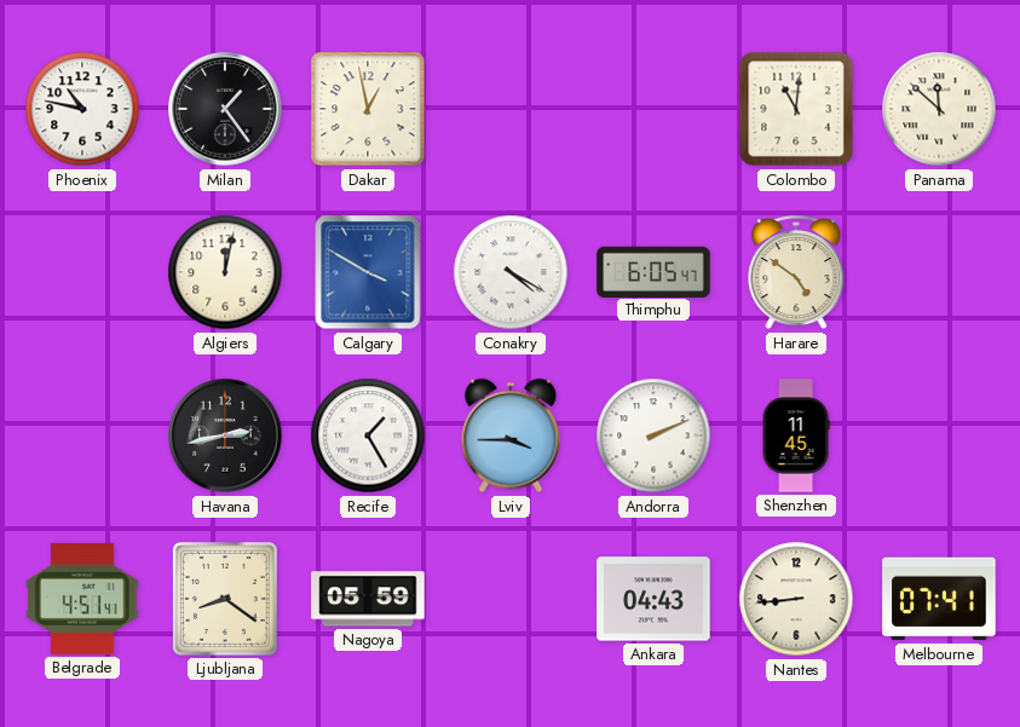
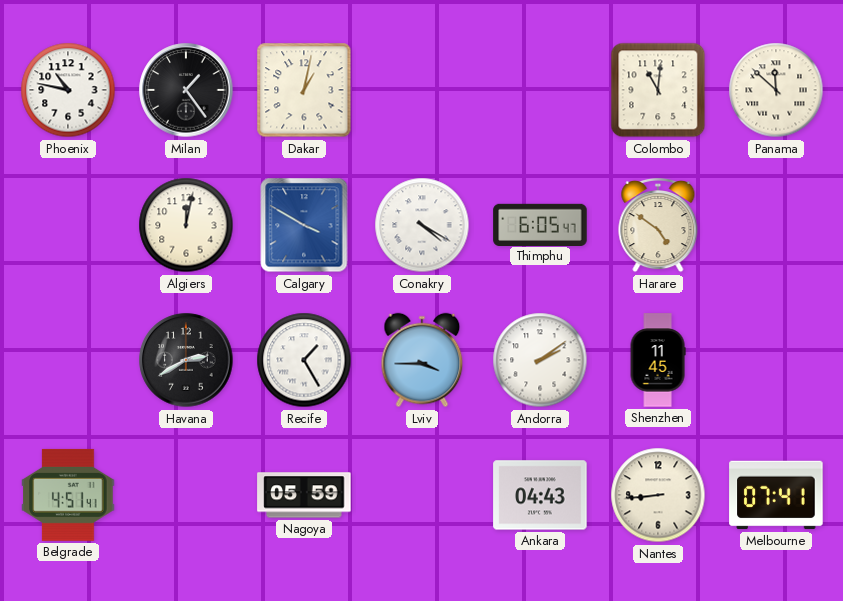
Dakar: 12:58 -> 1:02
Havana: 2:43 -> 2:40
Andorra: 2:11 -> 2:09
Ljubljana: 8:21 -> none
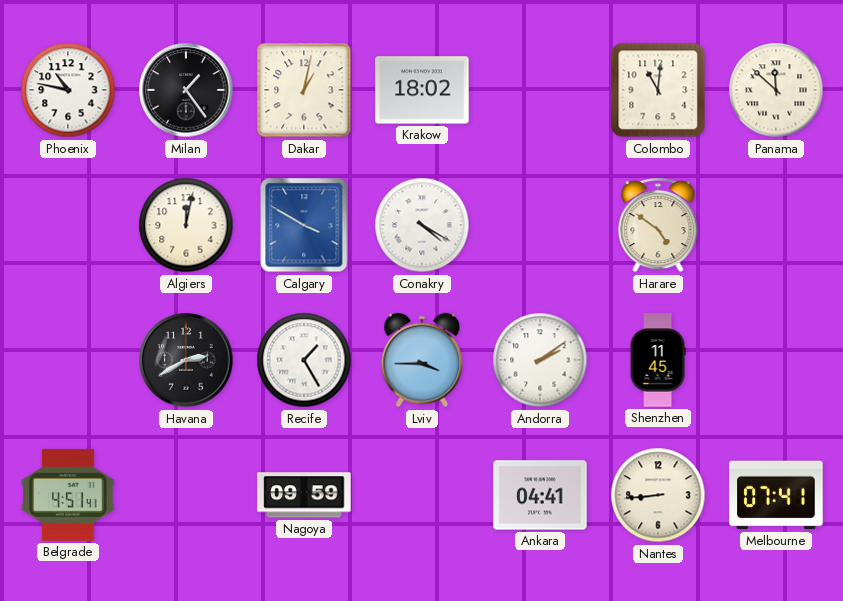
Krakow: none -> 18:02
Thimphu: 6:05 -> none
Nagoya: 05:59 -> 09:59
Ankara: 04:43 -> 04:41
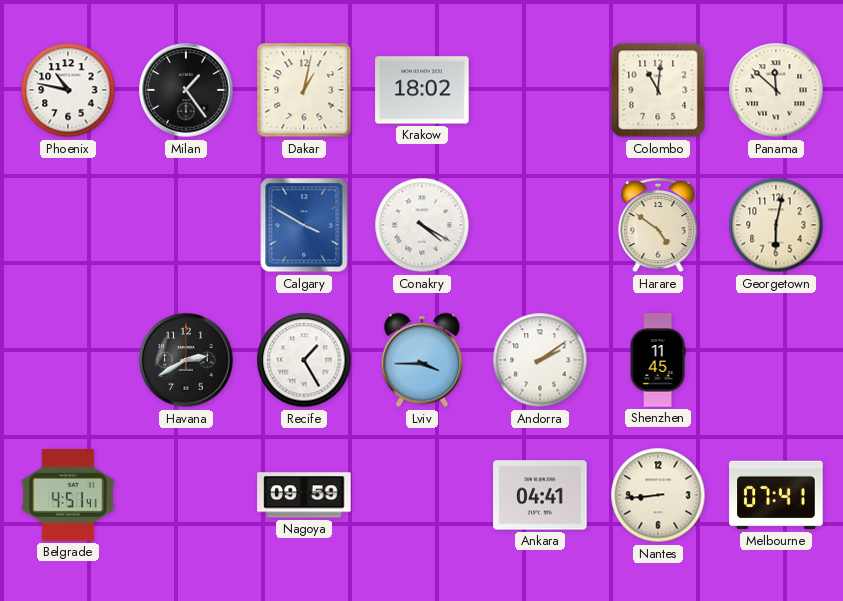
Algiers: 12:02 -> none
Georgetown: none -> 6:02
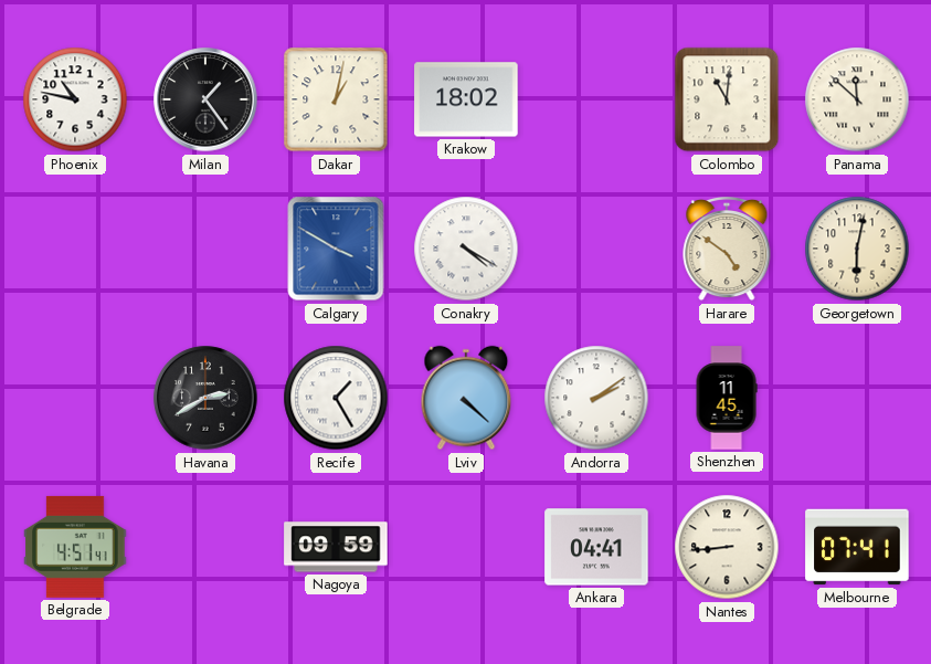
Lviv: 3:45 -> 4:22
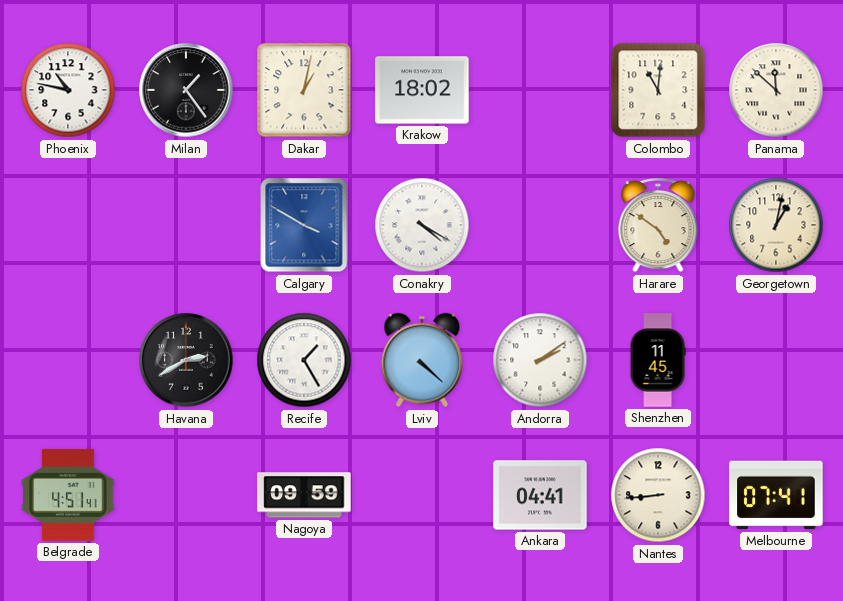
Georgetown: 6:02 -> 1:02
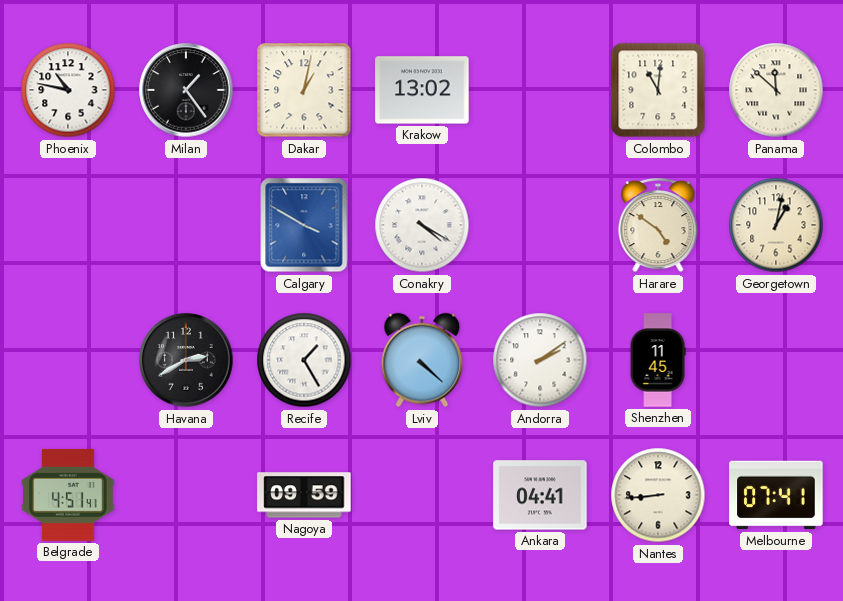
Krakow: 18:02 -> 13:02
